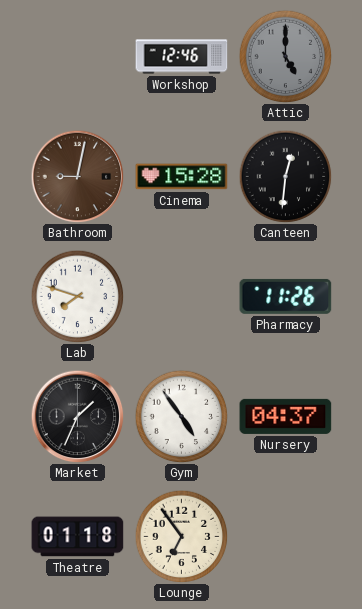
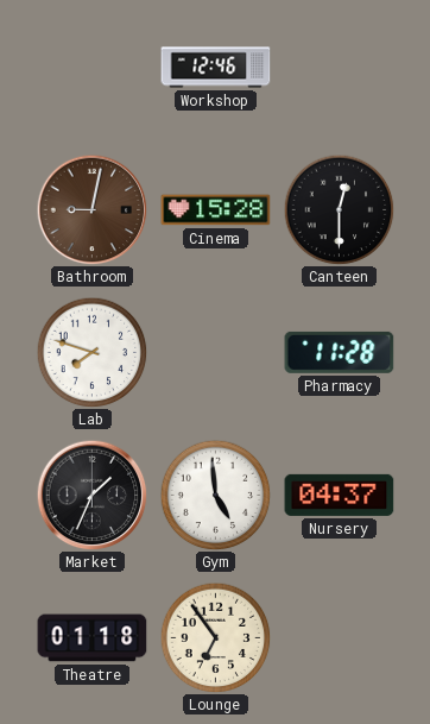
Attic: 5:00 -> none
Canteen: 12:31 -> 12:30
Pharmacy: 11:26 -> 11:28
Gym: 4:54 -> 4:59
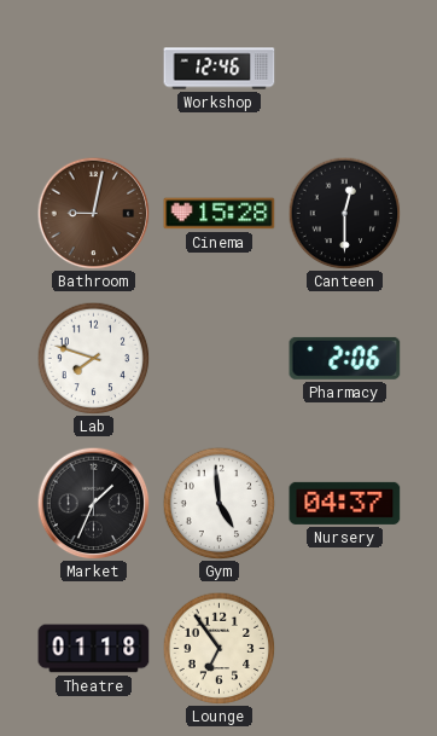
Pharmacy: 11:28 -> 2:06
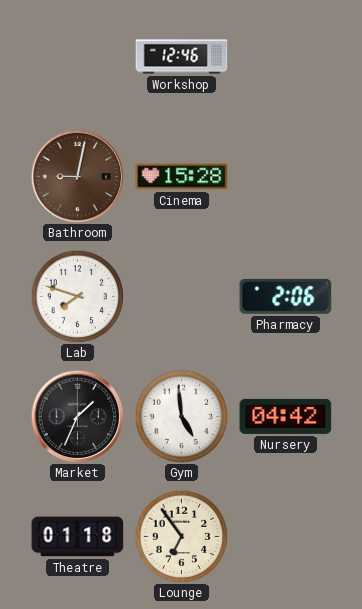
Canteen: 12:30 -> none
Nursery: 04:37 -> 04:42
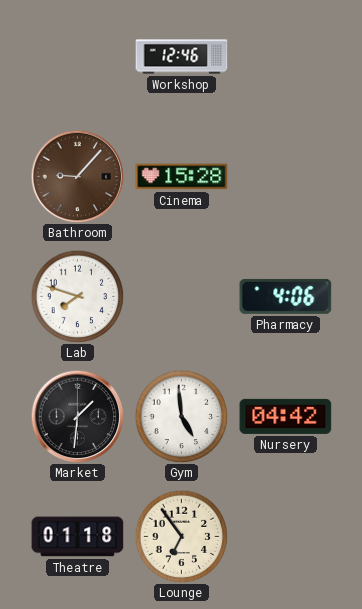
Bathroom: 9:02 -> 9:07
Pharmacy: 2:06 -> 4:06
Market: 1:34 -> 1:31
